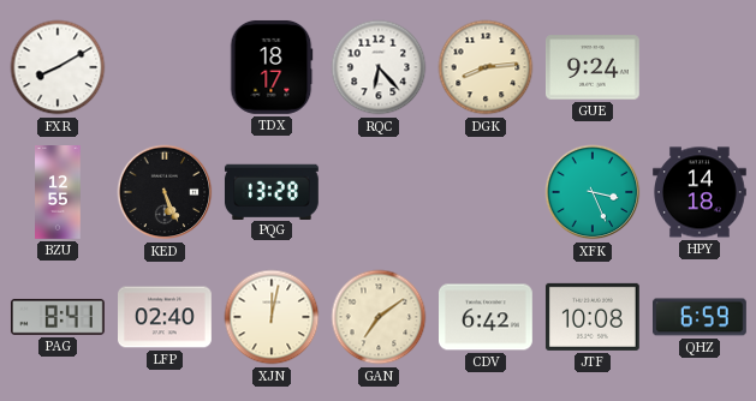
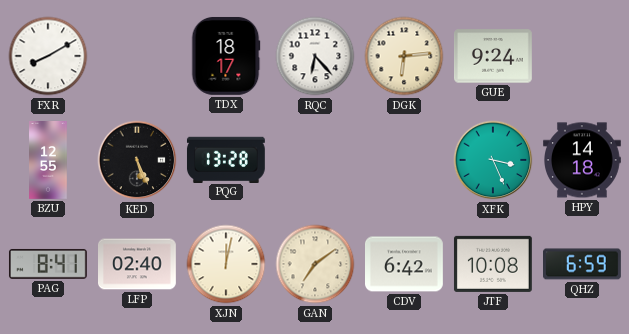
DGK: 8:14 -> 6:14
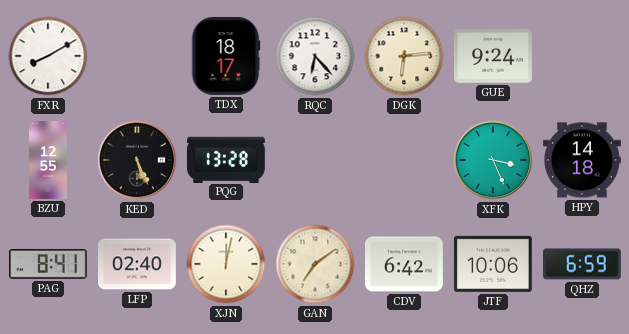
JTF: 10:08 -> 10:06
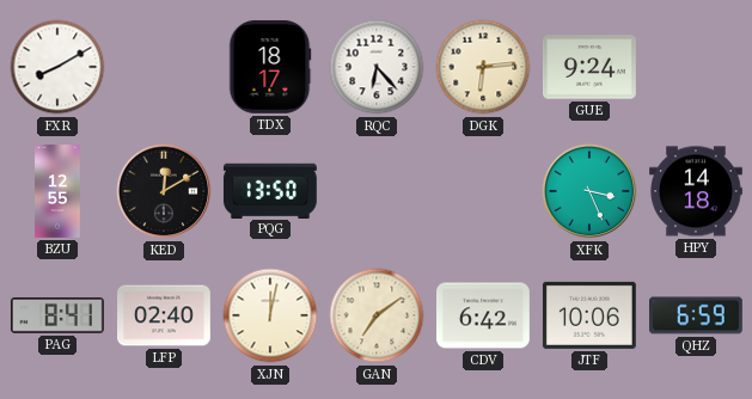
KED: 5:26 -> 12:10
PQG: 13:28 -> 13:50
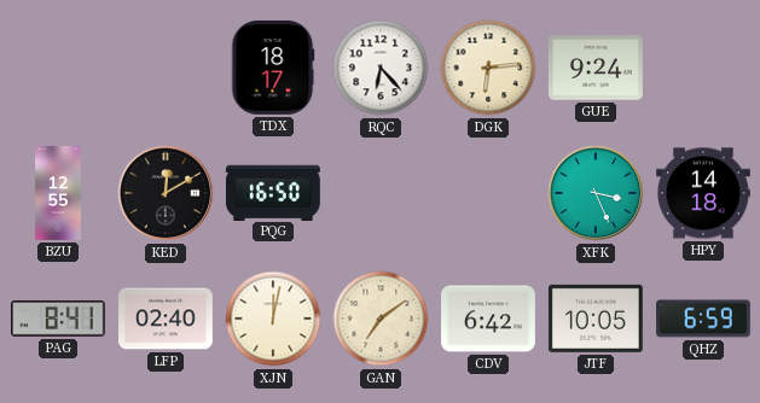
FXR: 8:10 -> none
PQG: 13:50 -> 16:50
JTF: 10:06 -> 10:05
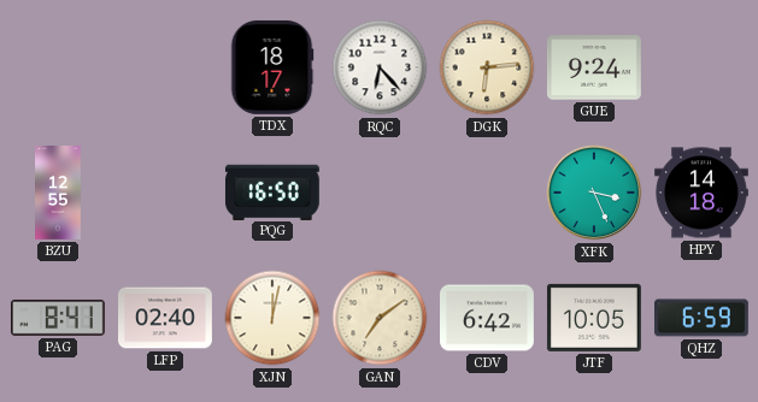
KED: 12:10 -> none
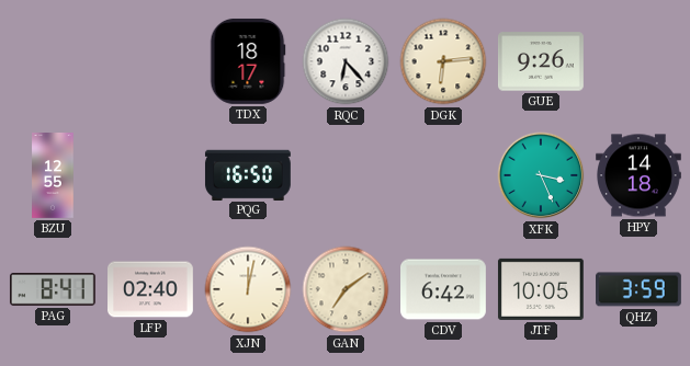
GUE: 9:24 -> 9:26
QHZ: 6:59 -> 3:59
